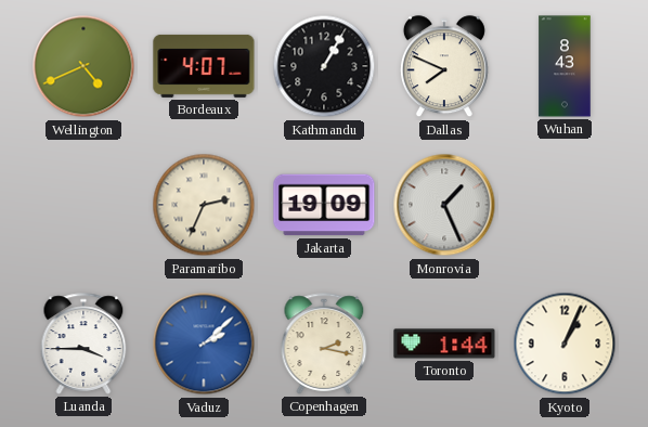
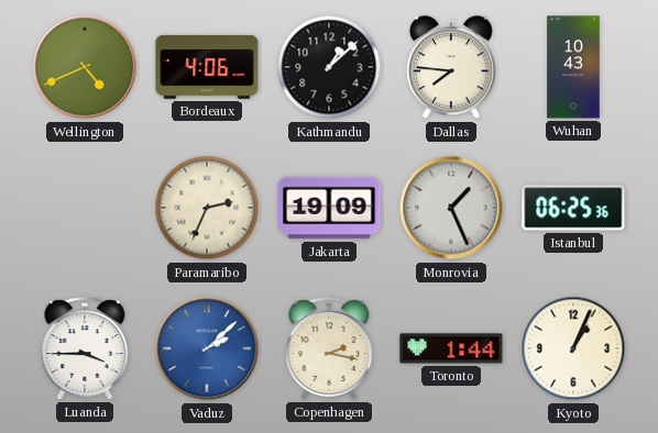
Bordeaux: 4:07 -> 4:06
Kathmandu: 1:05 -> 1:08
Dallas: 7:49 -> 7:46
Wuhan: 8:43 -> 10:43
Istanbul: none -> 06:25
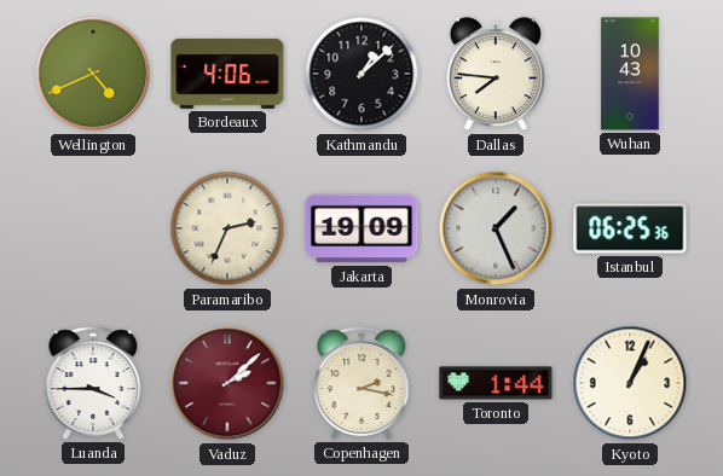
Vaduz dial: blue -> burgundy
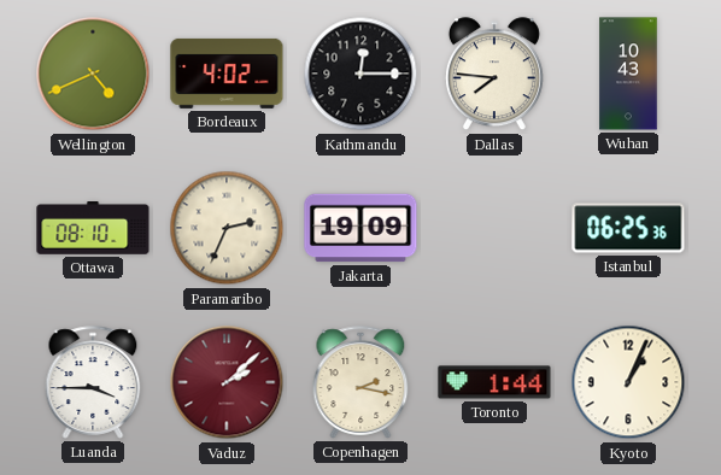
Bordeaux: 4:06 -> 4:02
Kathmandu: 1:08 -> 12:15
Ottawa: none -> 08:10
Monrovia: 1:26 -> none
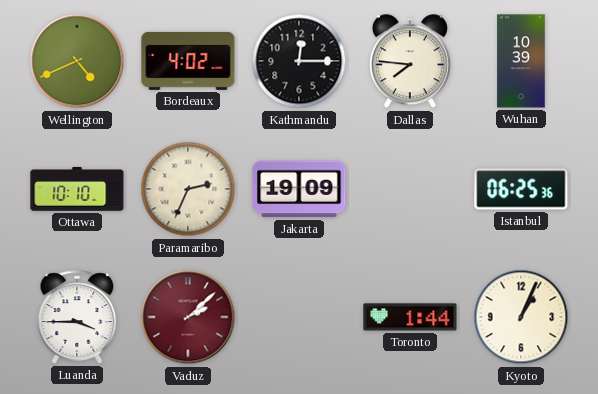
Wuhan: 10:43 -> 10:39
Ottawa: 08:10 -> 10:10
Copenhagen: 2:17 -> none
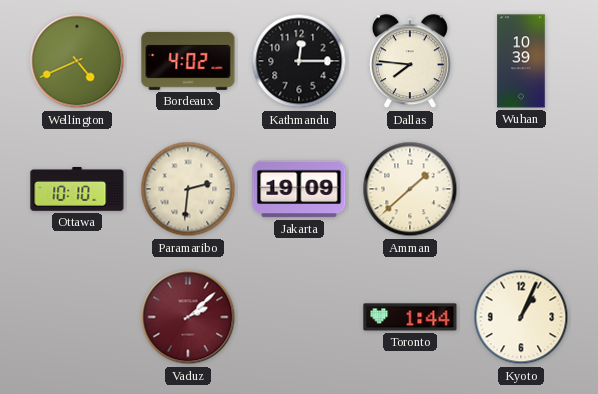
Paramaribo: 2:34 -> 2:31
Amman: none -> 1:38
Istanbul: 06:25 -> none
Luanda: 3:45 -> none
